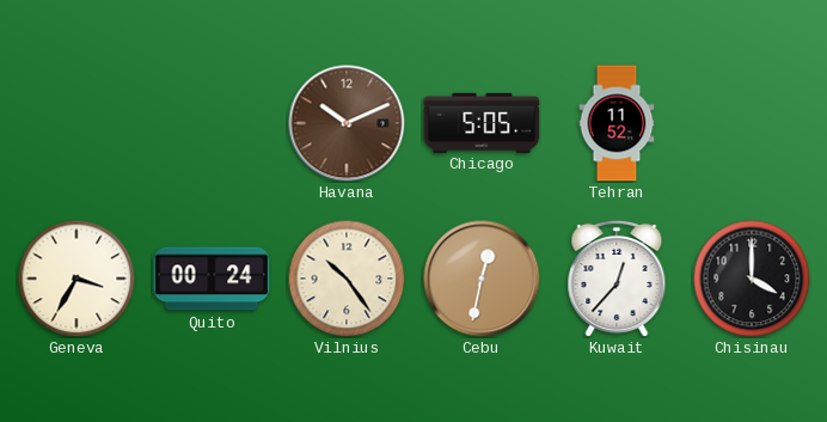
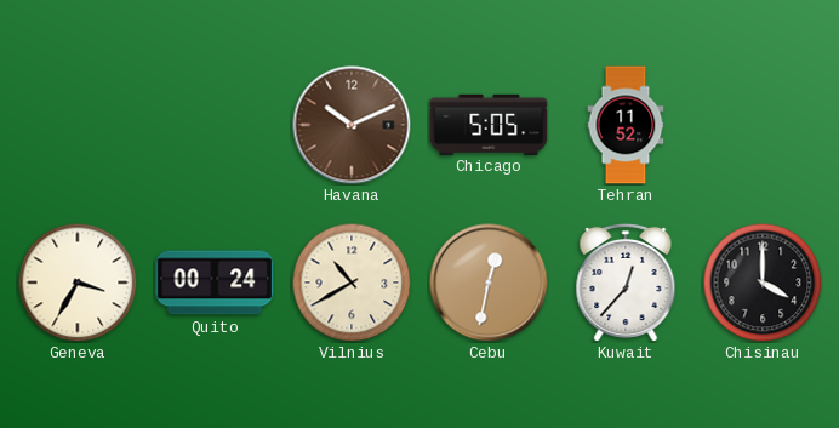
Vilnius: 10:24 -> 10:40
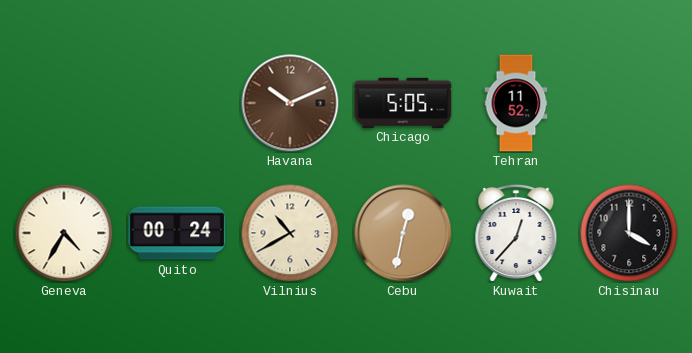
Geneva: 3:35 -> 4:35
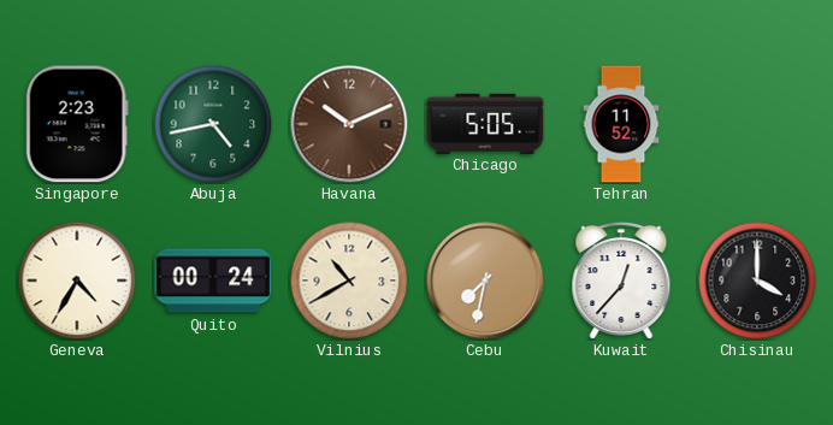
Singapore: none -> 2:23
Abuja: none -> 4:43
Cebu: 12:32 -> 7:32
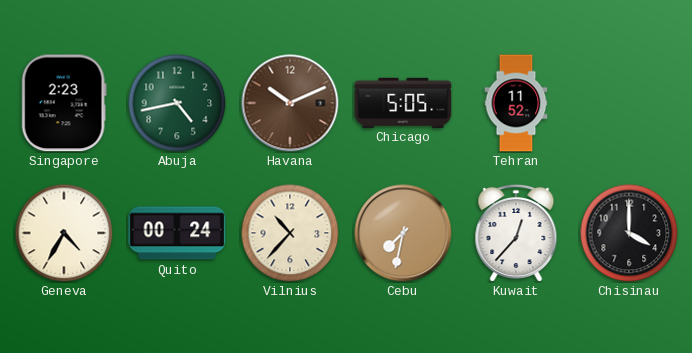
Vilnius: 10:40 -> 10:37
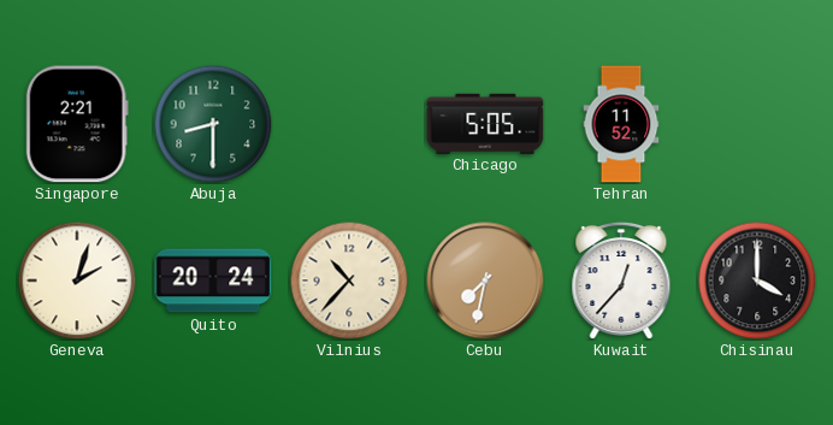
Singapore: 2:23 -> 2:21
Abuja: 4:43 -> 8:30
Havana: 10:11 -> none
Geneva: 4:35 -> 2:03
Quito: 00:24 -> 20:24
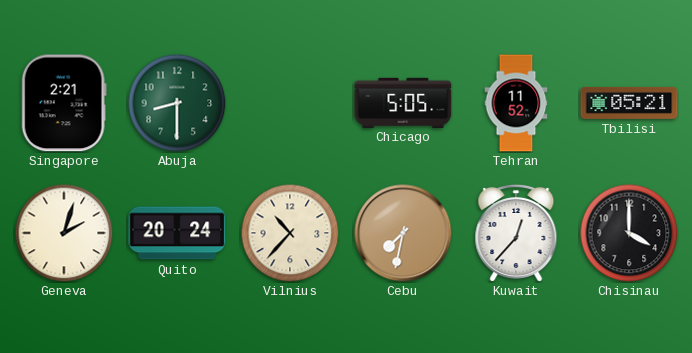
Tbilisi: none -> 05:21
